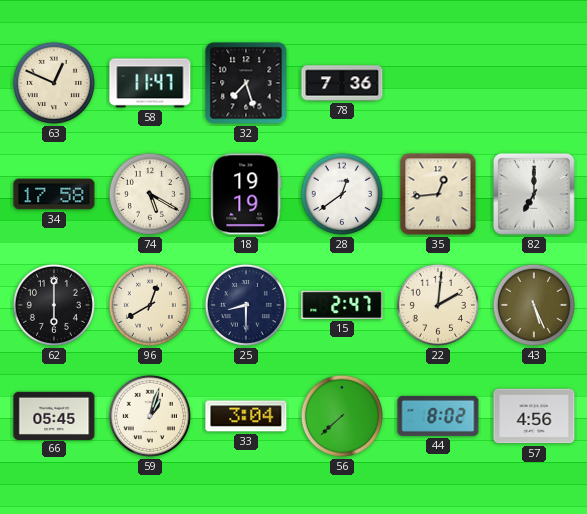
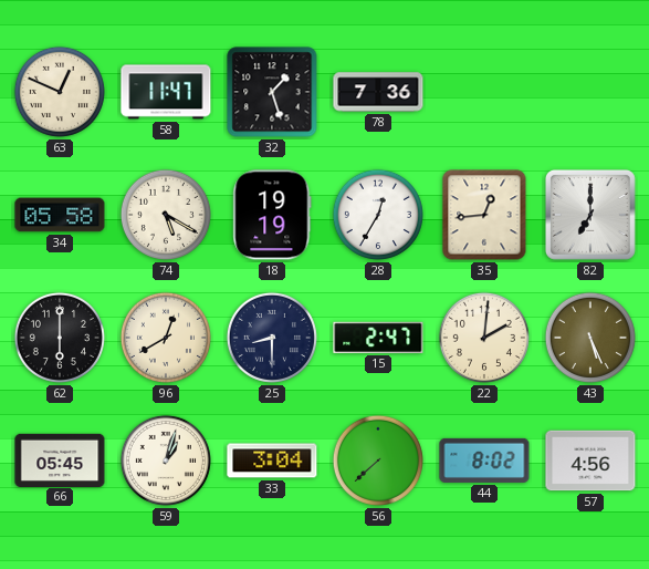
32: 7:27 -> 1:27
34: 17:58 -> 05:58
28: 12:39 -> 12:35
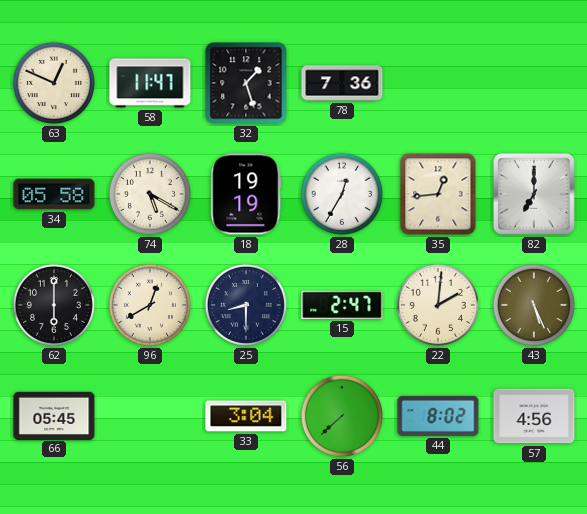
59: 1:03 -> none
